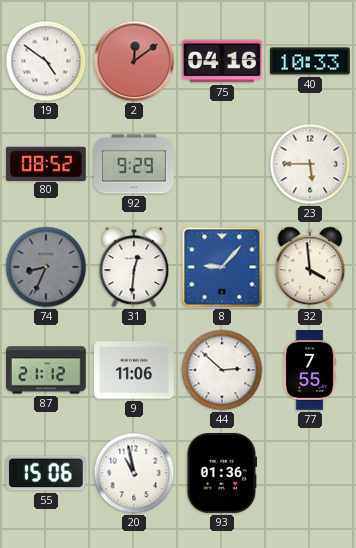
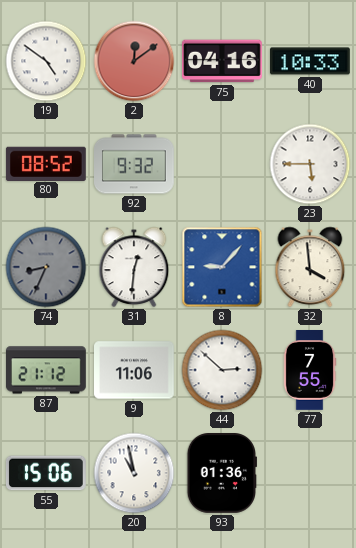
92: 9:29 -> 9:32
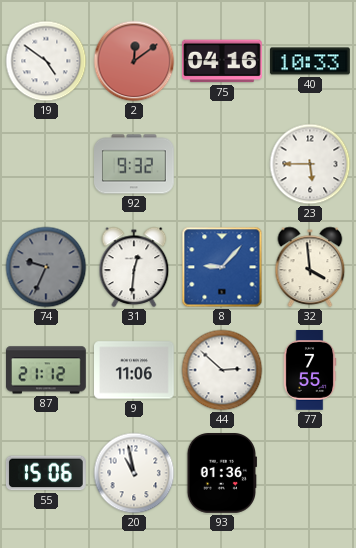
80: 08:52 -> none
74: 8:34 -> 9:34
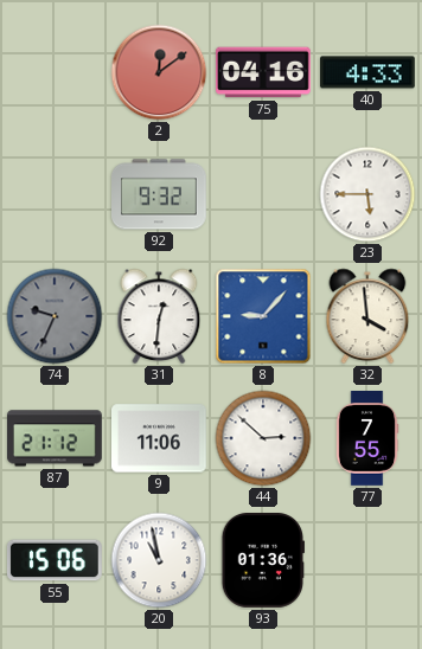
19: 4:51 -> none
40: 10:33 -> 4:33
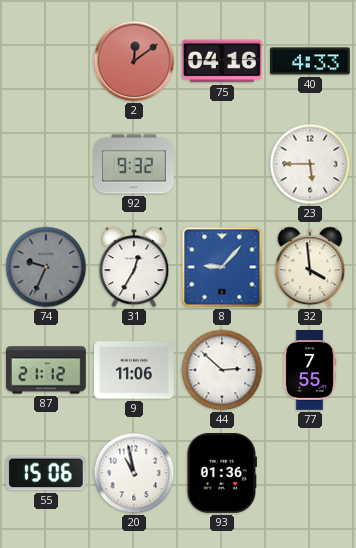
31: 12:31 -> 12:35
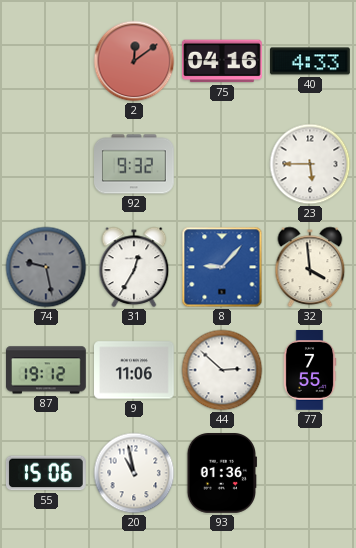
74: 9:34 -> 9:28
87: 21:12 -> 19:12
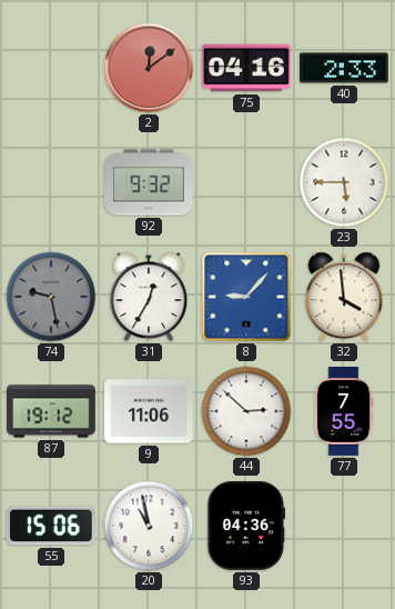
40: 4:33 -> 2:33
93: 01:36 -> 04:36
